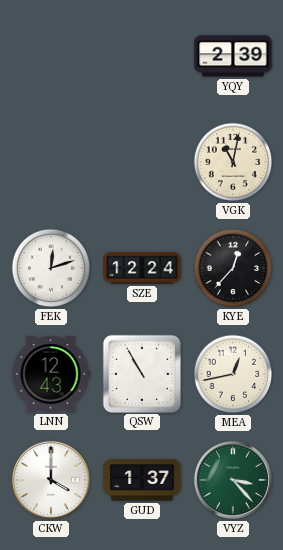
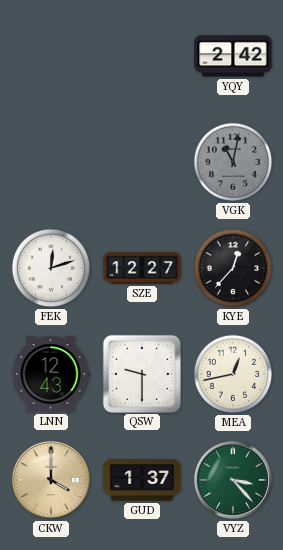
YQY: 2:39 -> 2:42
VGK dial: cream -> grey
SZE: 12:24 -> 12:27
QSW: 10:55 -> 9:30
CKW dial: white -> champagne
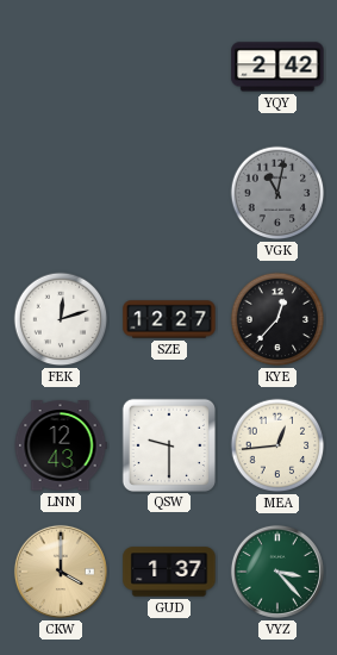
MEA: 12:43 -> 12:44
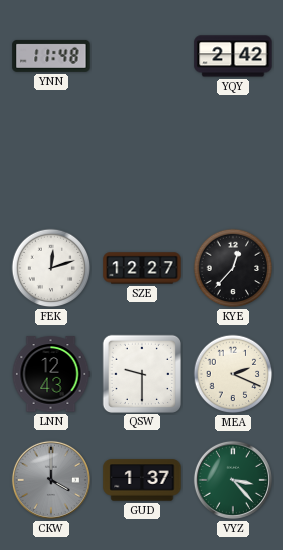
YNN: none -> 11:48
VGK: 11:02 -> none
MEA: 12:44 -> 2:19
CKW dial: champagne -> grey
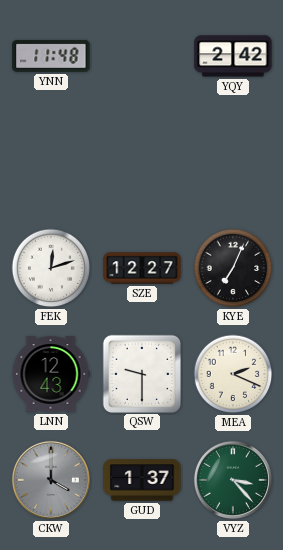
KYE: 12:37 -> 7:04
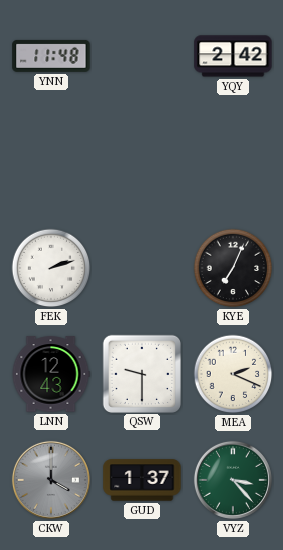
FEK: 12:12 -> 2:12
SZE: 12:27 -> none
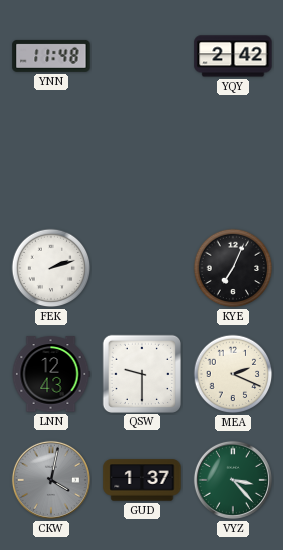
CKW: 4:00 -> 4:02
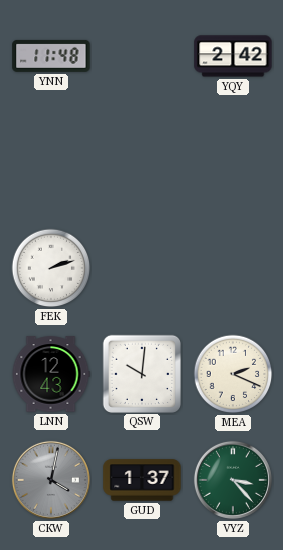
KYE: 7:04 -> none
QSW: 9:30 -> 10:01
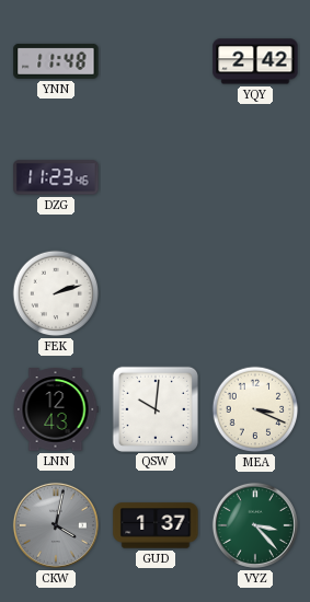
DZG: none -> 11:23
MEA: 2:19 -> 3:19
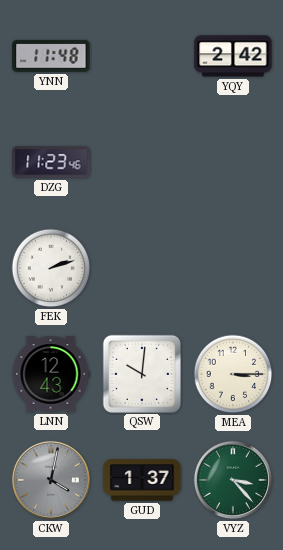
MEA: 3:19 -> 3:15
